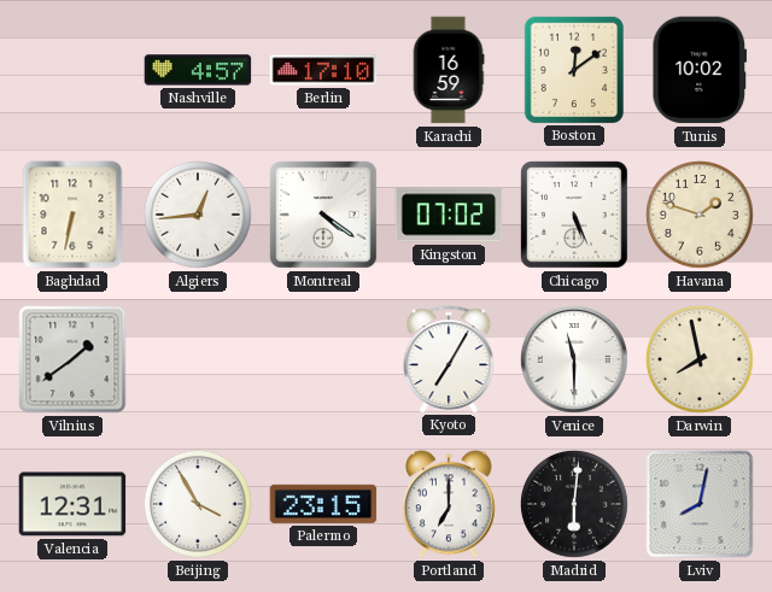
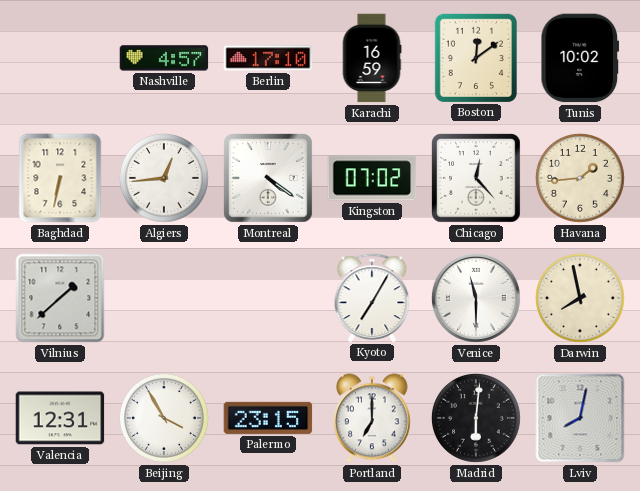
Chicago: 5:26 -> 12:23
Havana: 1:48 -> 1:44
Vilnius: 1:39 -> 1:38
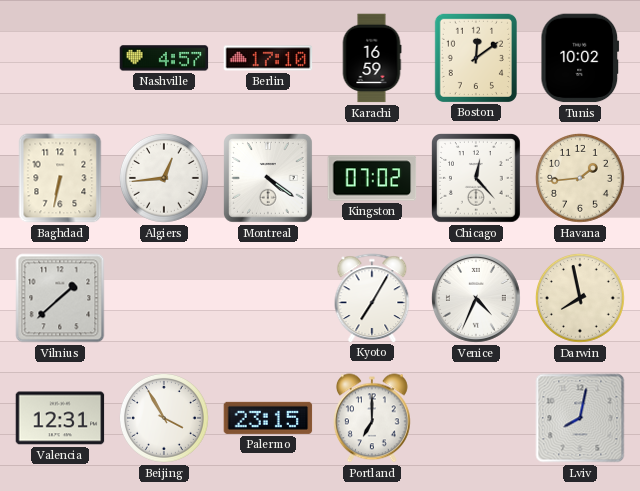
Venice: 11:30 -> 4:34
Madrid: 6:01 -> none
